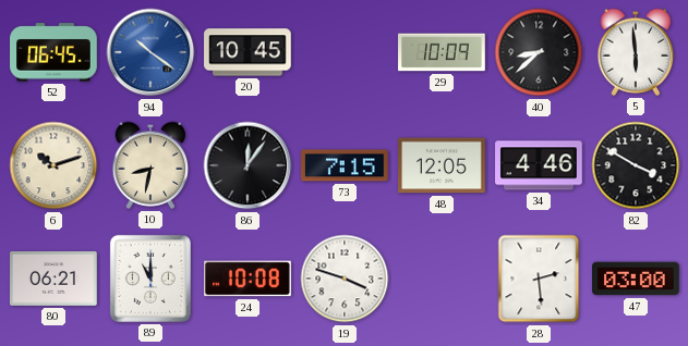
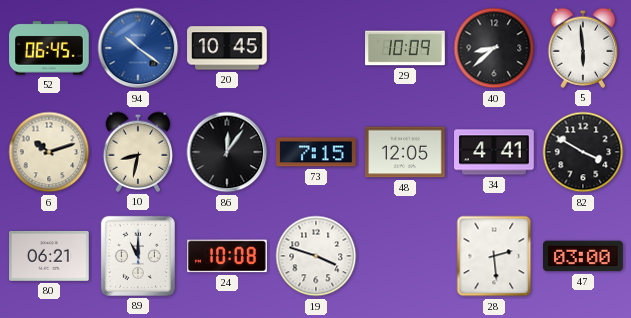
34: 4:46 -> 4:41
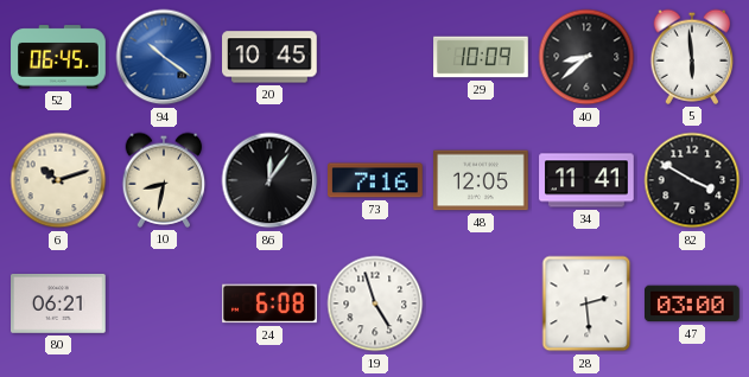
73: 7:15 -> 7:16
34: 4:41 -> 11:41
89: 11:00 -> none
24: 10:08 -> 6:08
19: 3:48 -> 4:57
